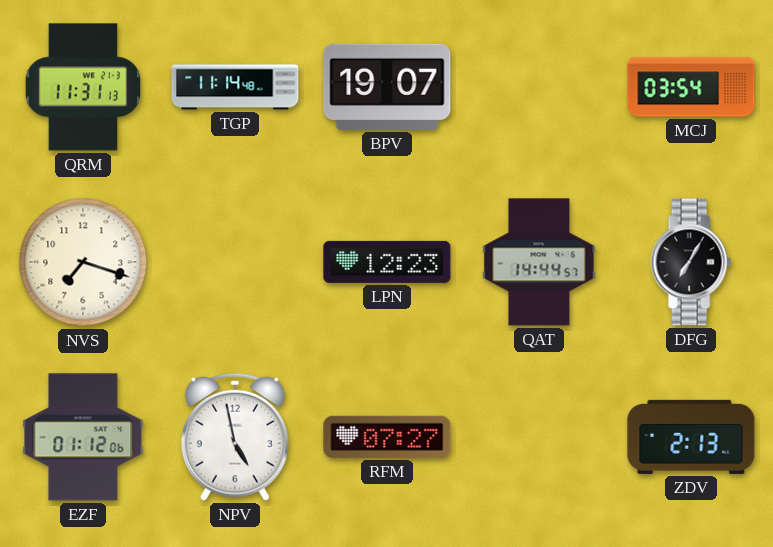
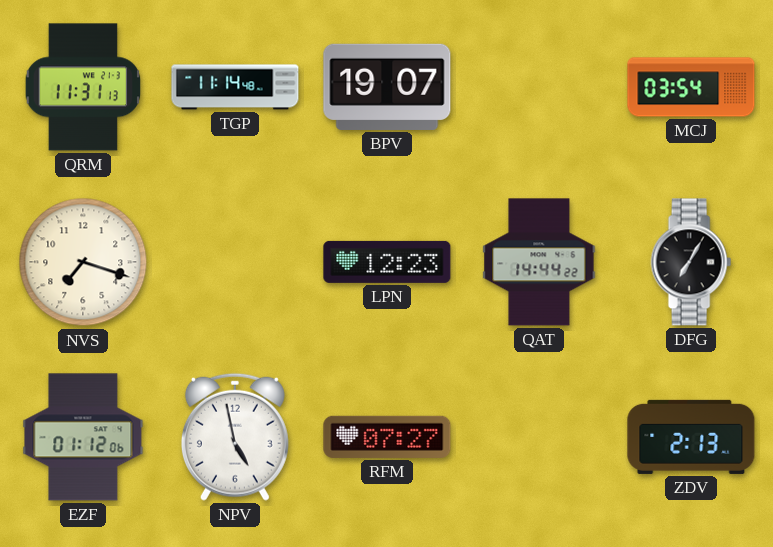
QAT: 14:44:57 -> 14:44:22
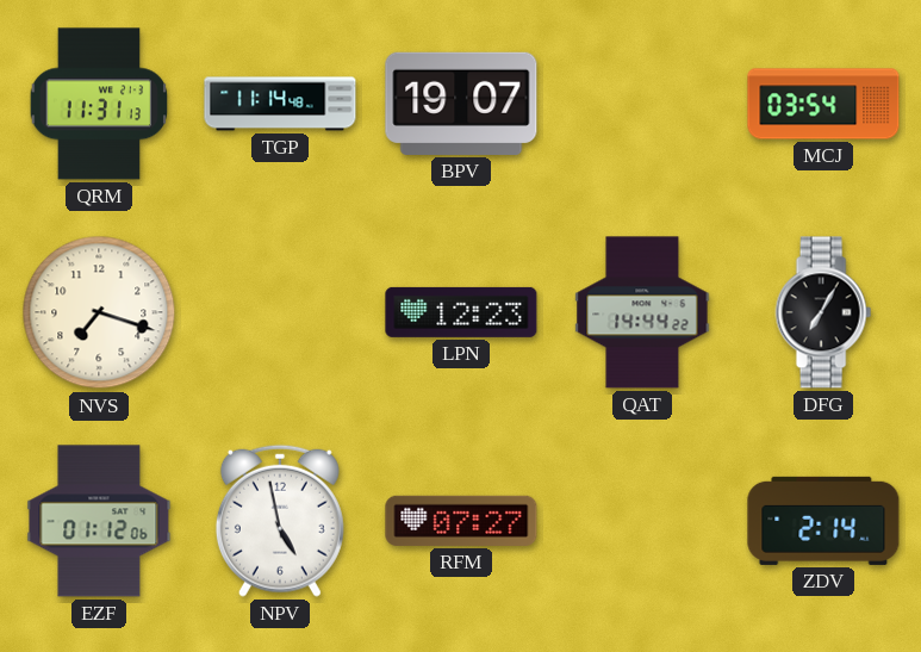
ZDV: 2:13 -> 2:14
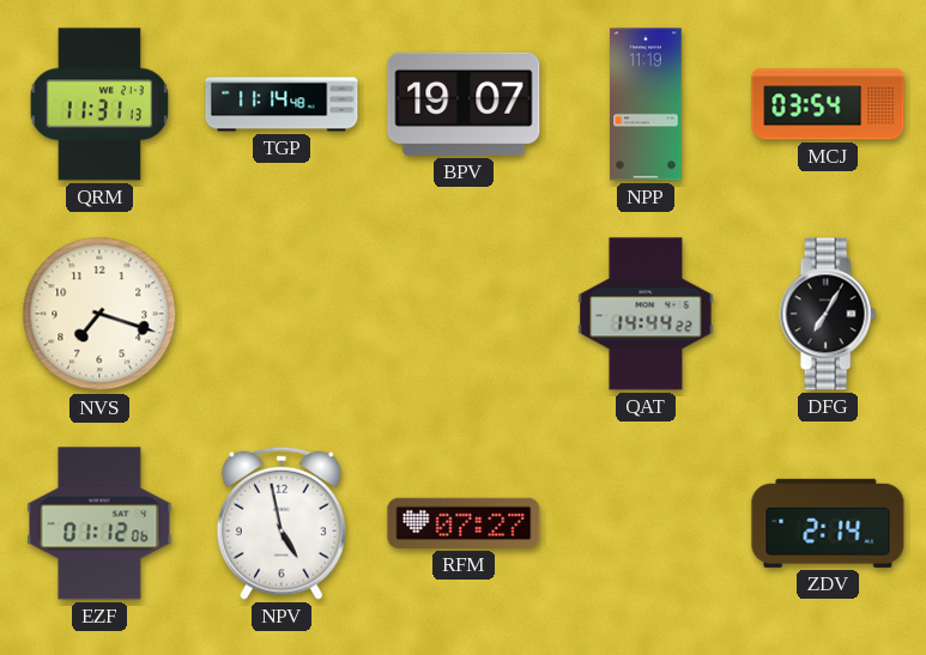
NPP: none -> 11:19
LPN: 12:23 -> none
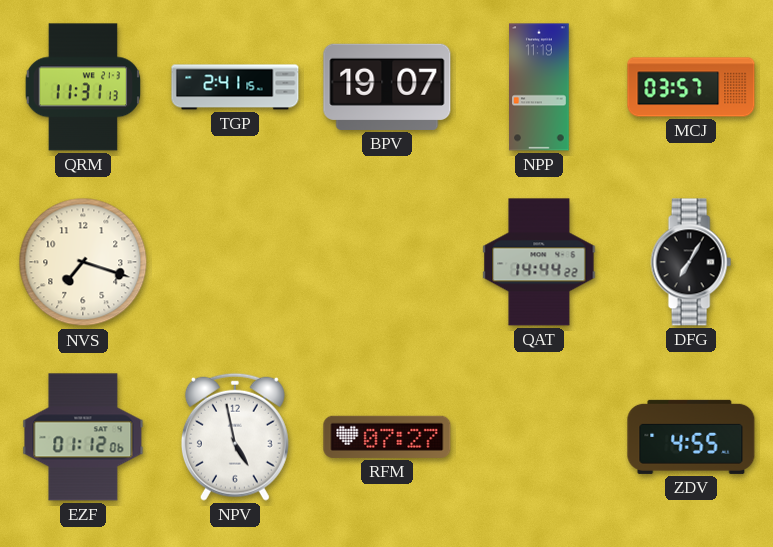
TGP: 11:14 -> 2:41
MCJ: 03:54 -> 03:57
ZDV: 2:14 -> 4:55
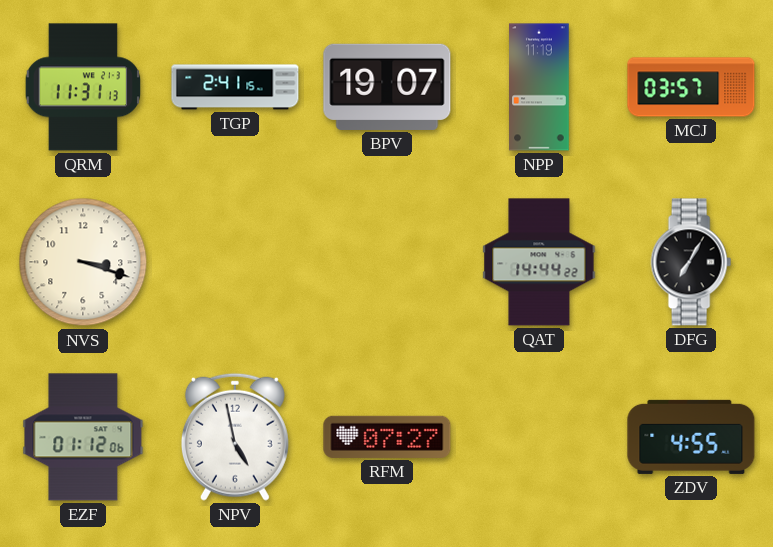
NVS: 7:18 -> 3:18
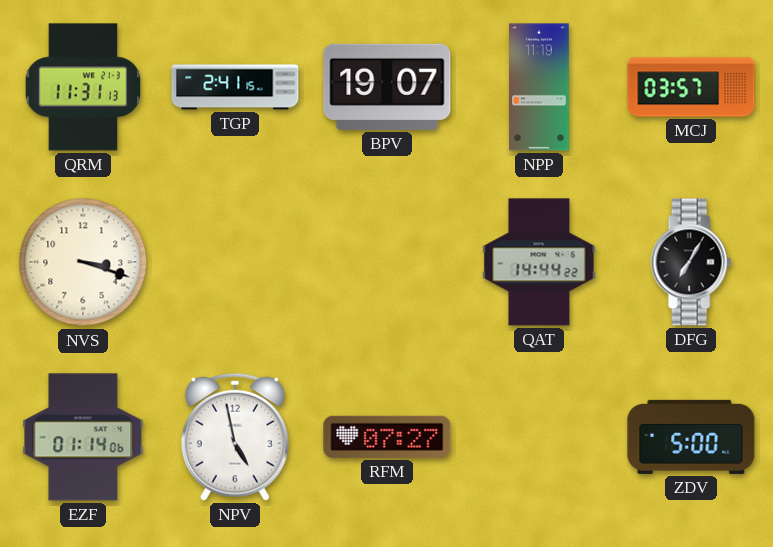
EZF: 01:12 -> 01:14
ZDV: 4:55 -> 5:00
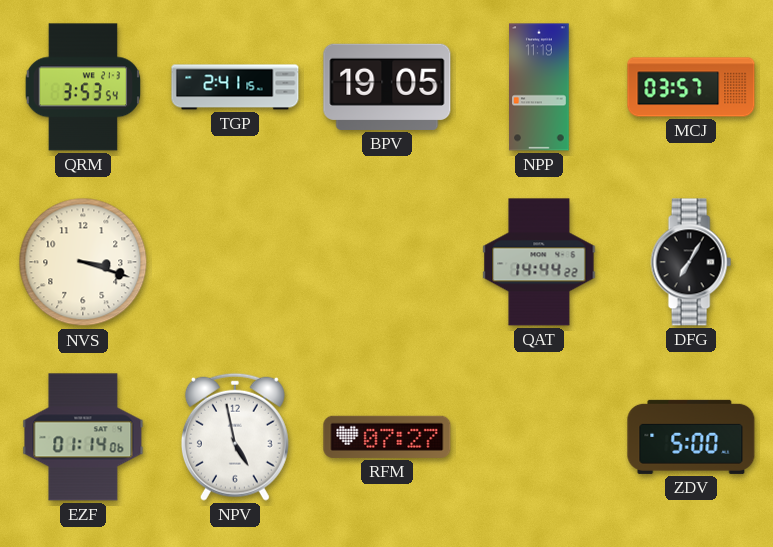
QRM: 11:31 -> 3:53
BPV: 19:07 -> 19:05
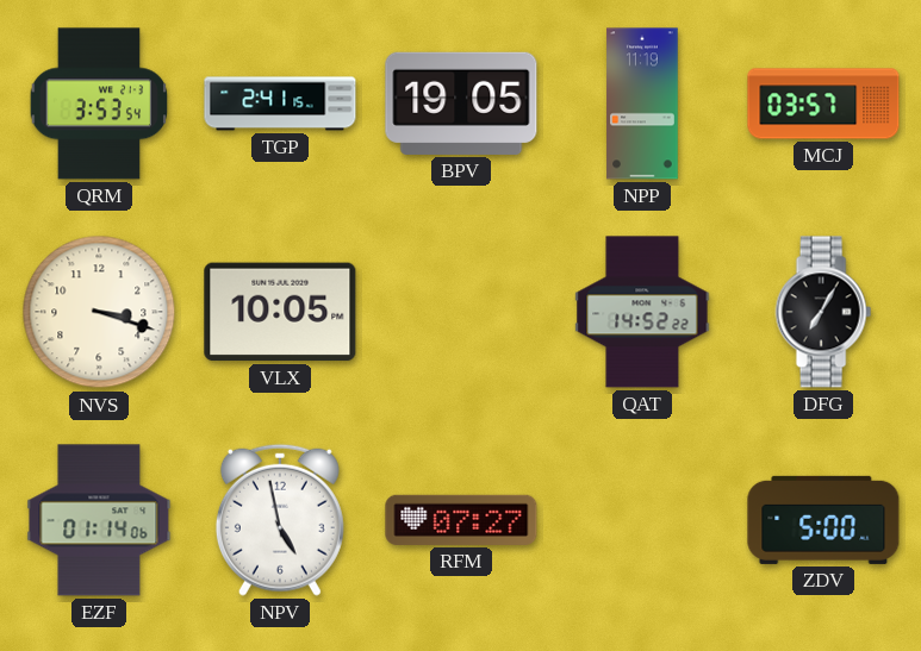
VLX: none -> 10:05
QAT: 14:44 -> 14:52
